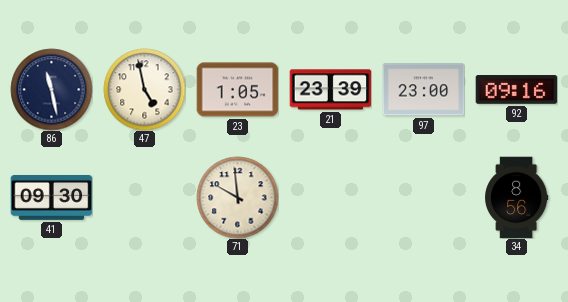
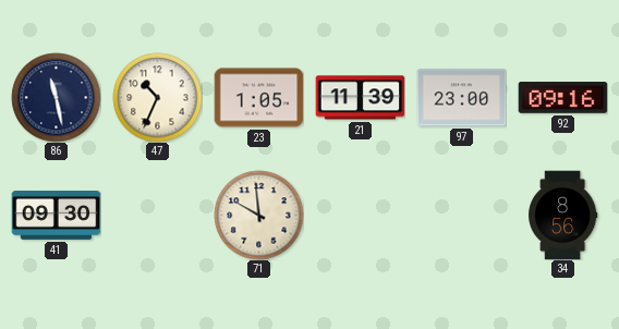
47: 4:58 -> 10:34
21: 23:39 -> 11:39
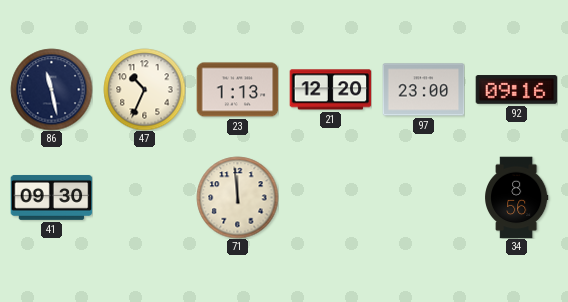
23: 1:05 -> 1:13
21: 11:39 -> 12:20
71: 9:59 -> 11:59
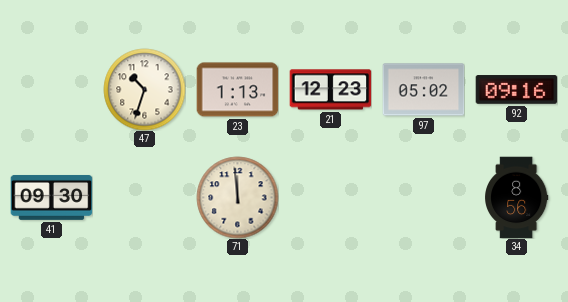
86: 11:28 -> none
47: 10:34 -> 10:33
21: 12:20 -> 12:23
97: 23:00 -> 05:02
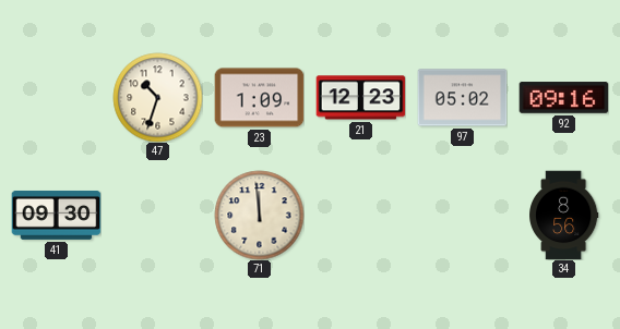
23: 1:13 -> 1:09
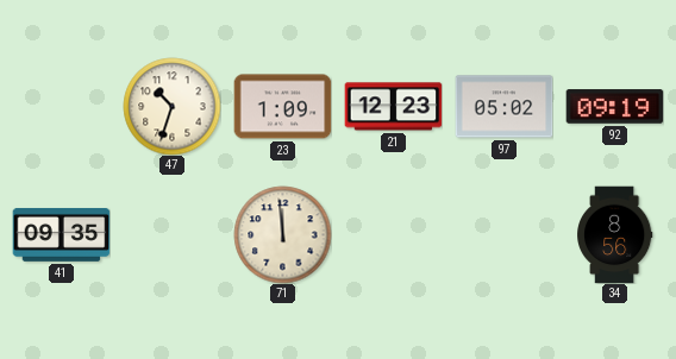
92: 09:16 -> 09:19
41: 09:30 -> 09:35
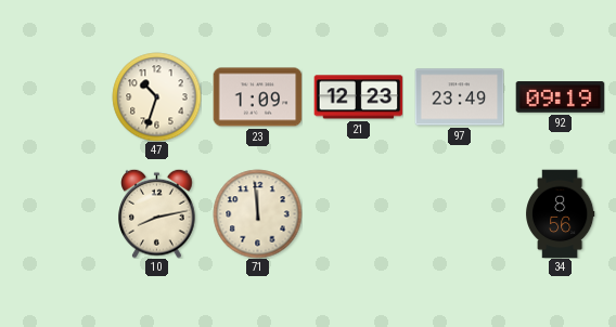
97: 05:02 -> 23:49
41: 09:35 -> none
10: none -> 8:13
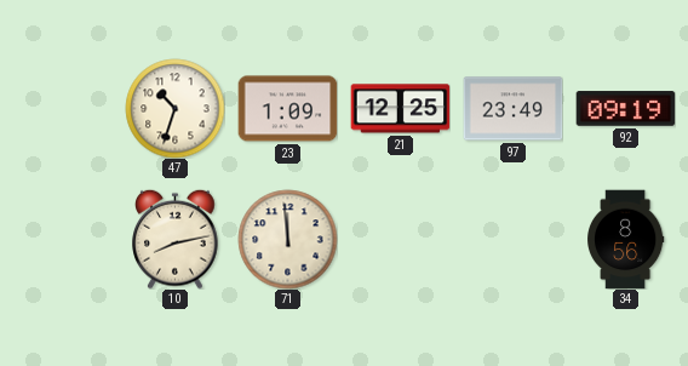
21: 12:23 -> 12:25
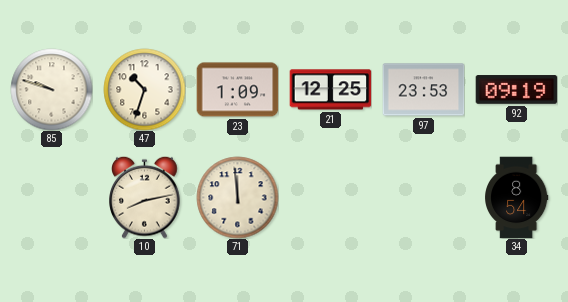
85: none -> 9:48
97: 23:49 -> 23:53
34: 8:56 -> 8:54
